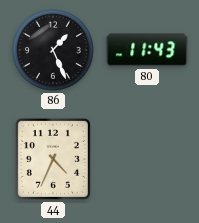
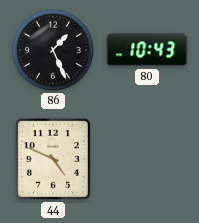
80: 11:43 -> 10:43
44: 4:34 -> 4:49
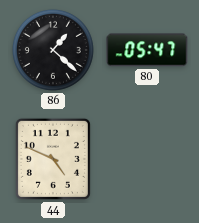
86: 1:26 -> 1:22
80: 10:43 -> 05:47
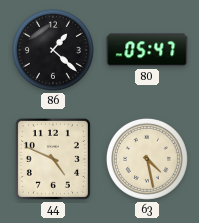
63: none -> 4:28
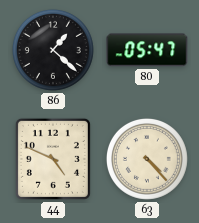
63: 4:28 -> 4:23
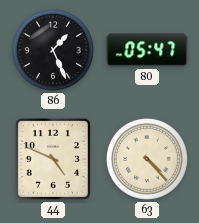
86: 1:22 -> 1:26
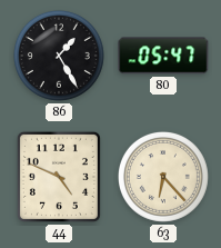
86: 1:26 -> 1:25
63: 4:23 -> 6:23
